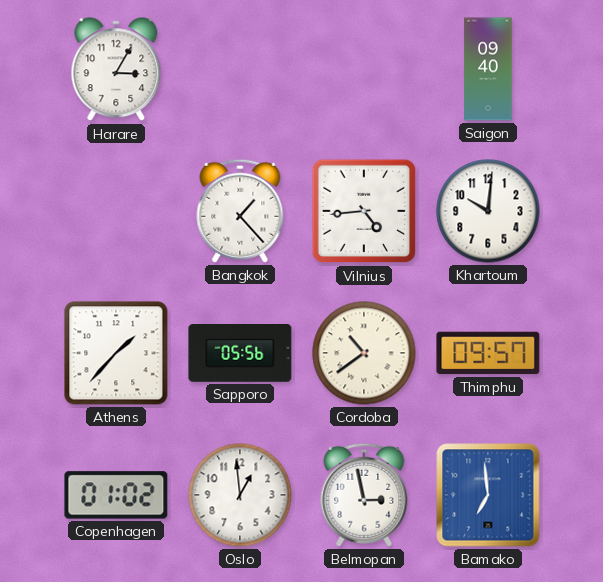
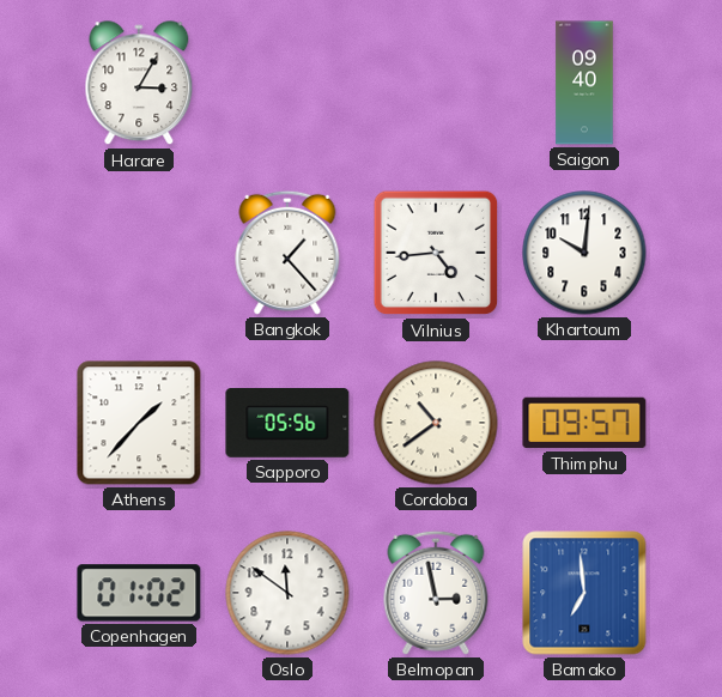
Oslo: 12:59 -> 11:51
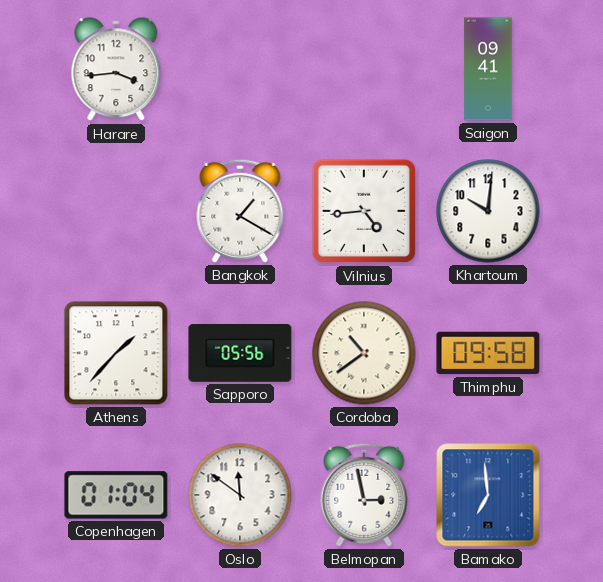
Harare: 3:05 -> 3:44
Saigon: 09:40 -> 09:41
Bangkok: 1:23 -> 1:20
Thimphu: 09:57 -> 09:58
Copenhagen: 01:02 -> 01:04
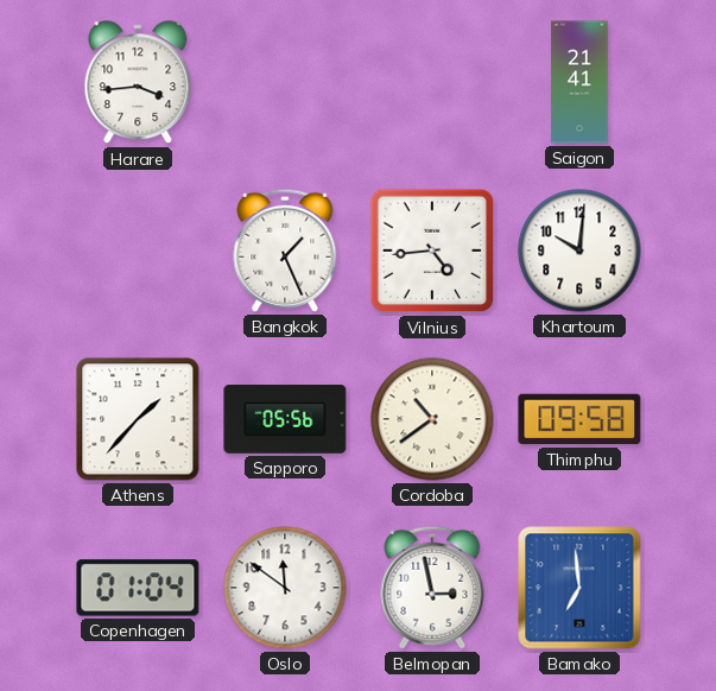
Saigon: 09:41 -> 21:41
Bangkok: 1:20 -> 1:26
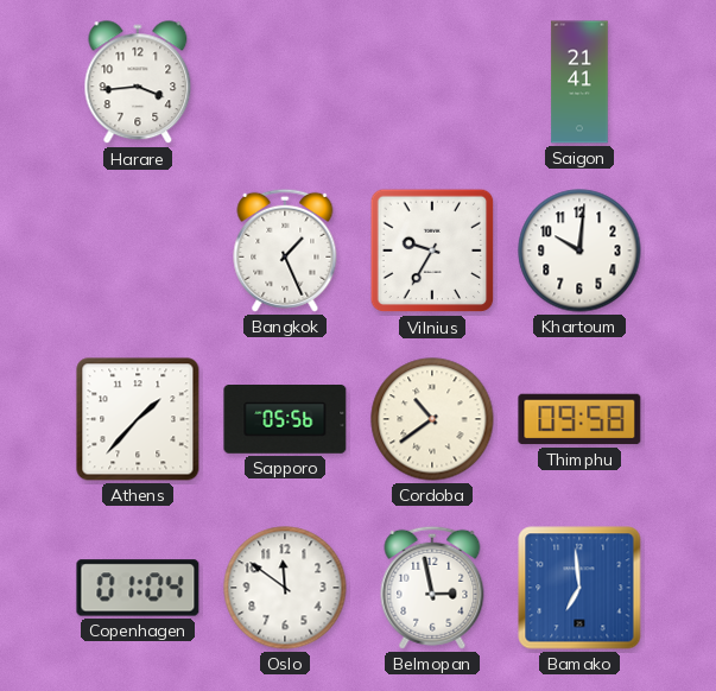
Vilnius: 4:44 -> 9:35
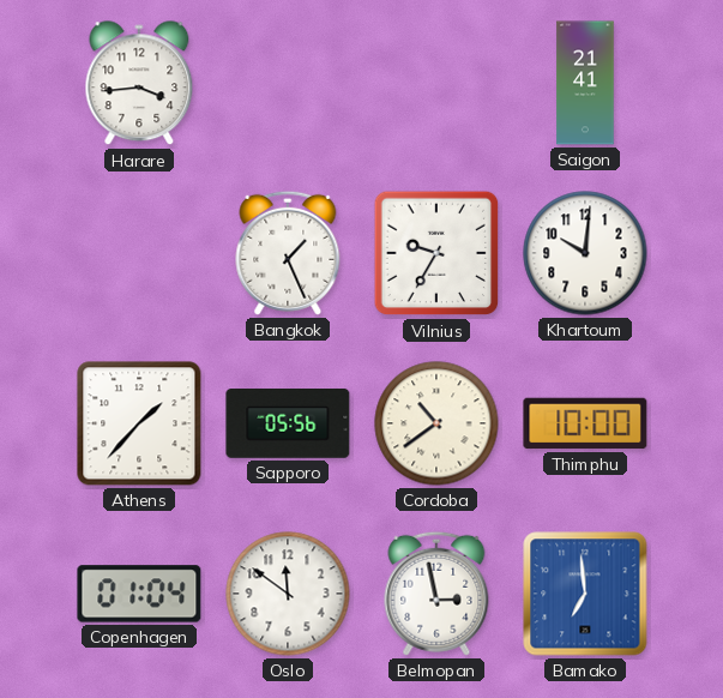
Thimphu: 09:58 -> 10:00
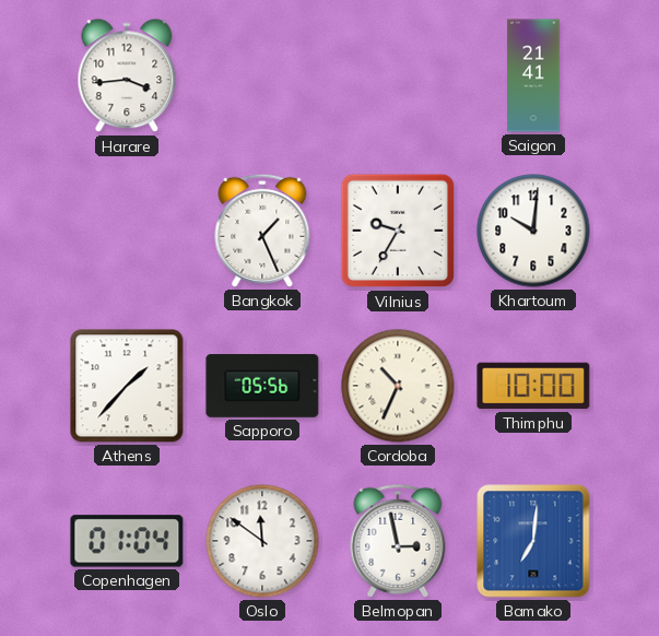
Cordoba: 10:39 -> 10:34
Bamako: 6:59 -> 7:01
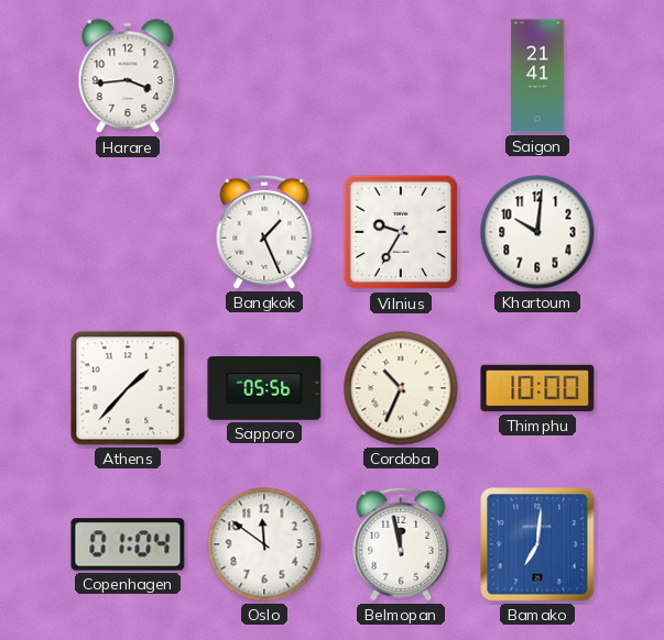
Belmopan: 2:58 -> 11:58
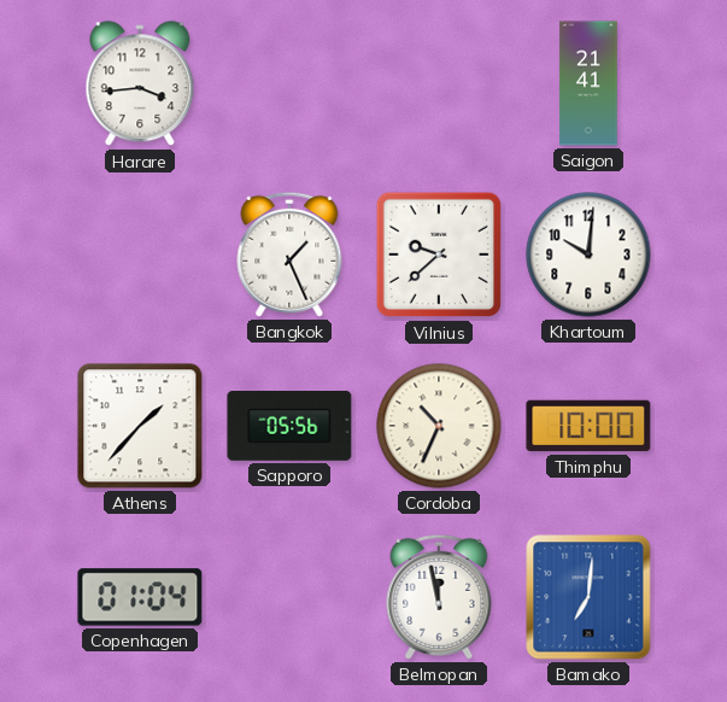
Vilnius: 9:35 -> 9:38
Oslo: 11:51 -> none
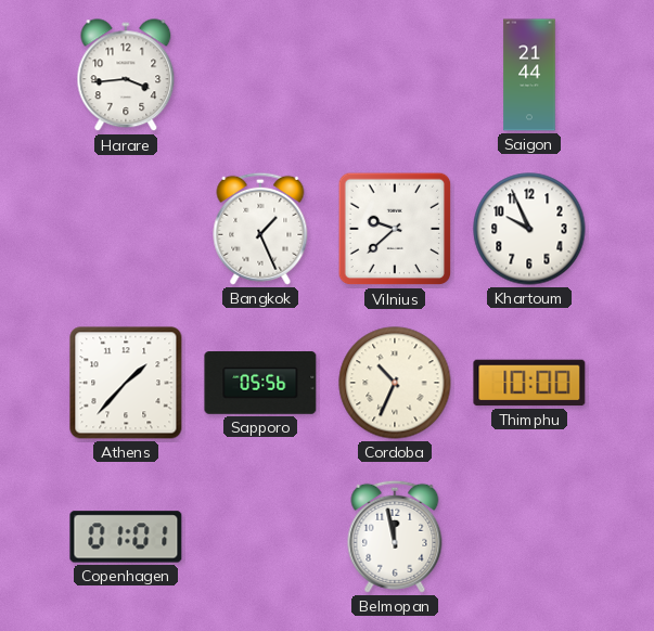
Saigon: 21:41 -> 21:44
Khartoum: 10:01 -> 9:56
Copenhagen: 01:04 -> 01:01
Bamako: 7:01 -> none
